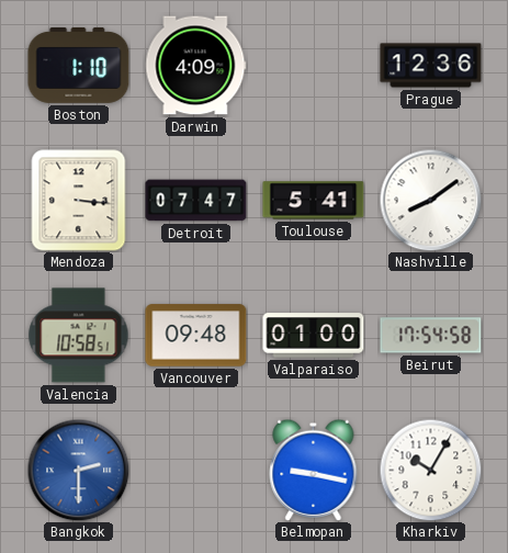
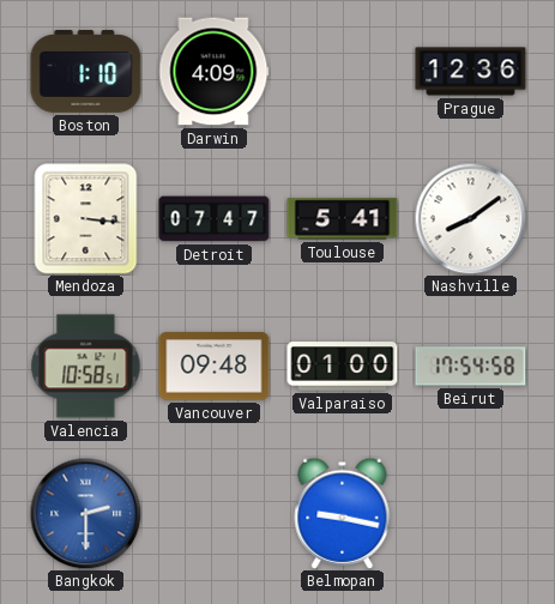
Kharkiv: 10:05 -> none
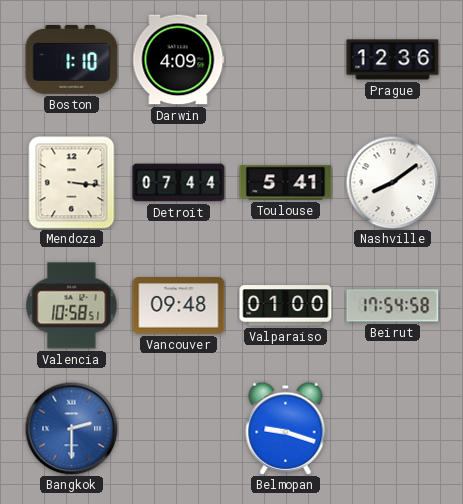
Detroit: 07:47 -> 07:44
Belmopan: 9:17 -> 9:18
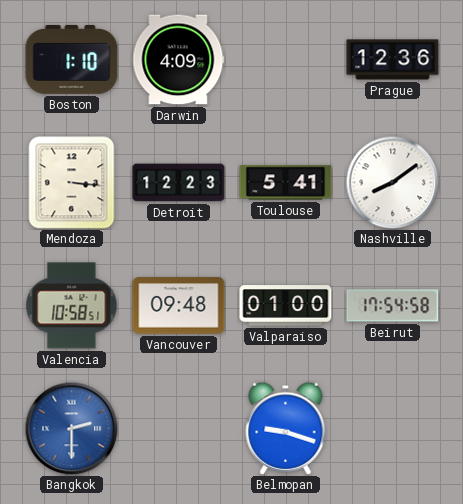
Detroit: 07:44 -> 12:23
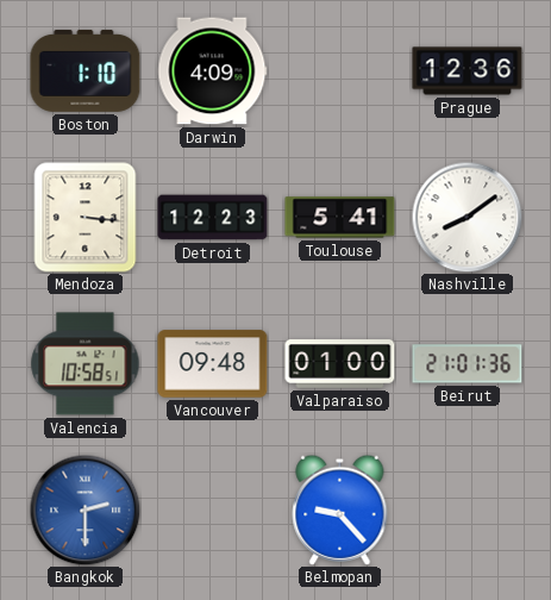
Beirut: 17:54 -> 21:01
Belmopan: 9:18 -> 9:23
